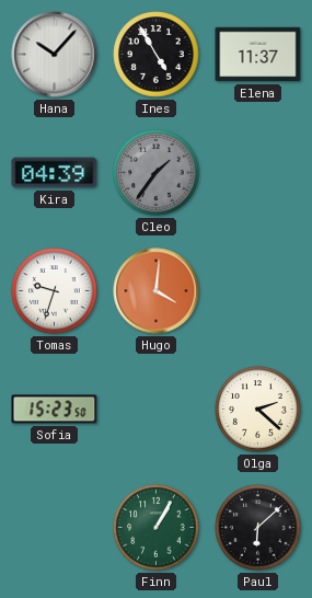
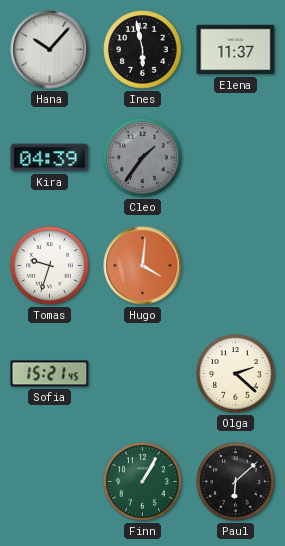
Ines: 4:55 -> 5:58
Sofia: 15:23 -> 15:21
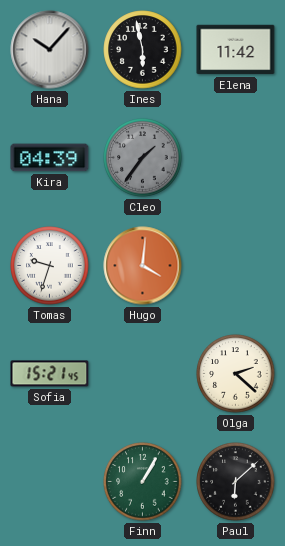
Elena: 11:37 -> 11:42
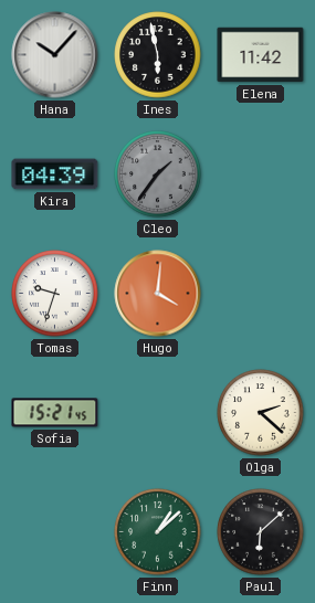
Finn: 1:05 -> 1:08
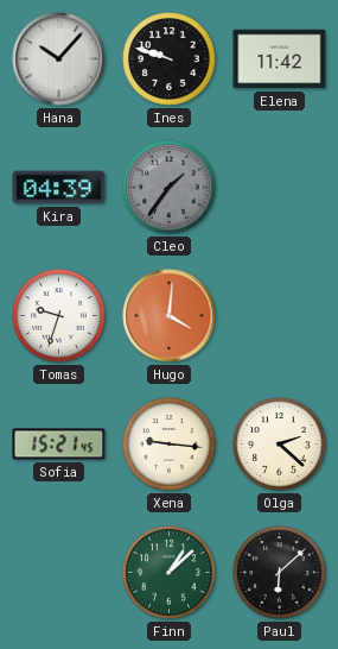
Ines: 5:58 -> 9:48
Xena: none -> 9:16
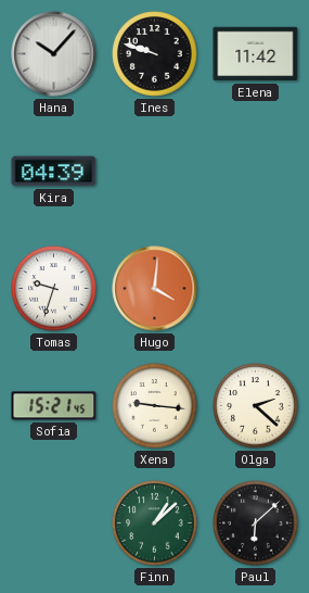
Cleo: 1:36 -> none
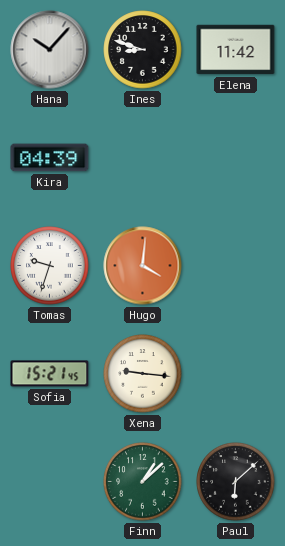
Ines: 9:48 -> 8:48
Olga: 2:22 -> none
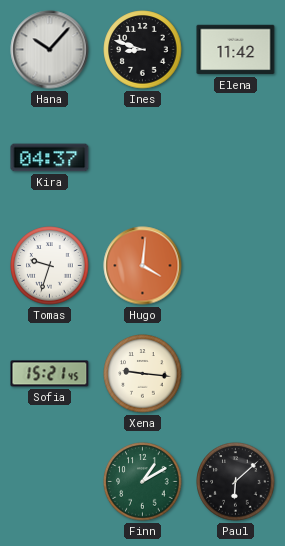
Kira: 04:39 -> 04:37
Finn: 1:08 -> 1:10
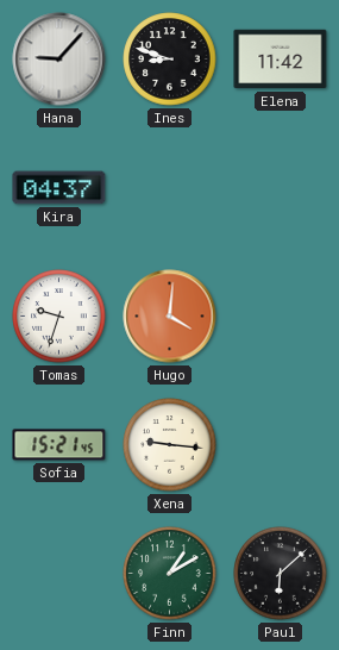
Hana: 10:07 -> 9:07
